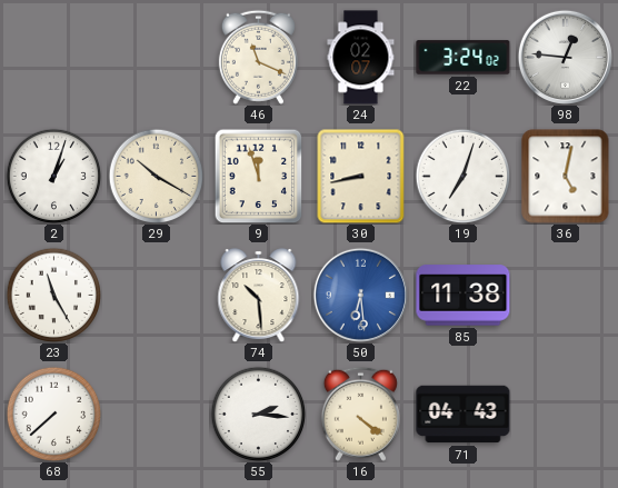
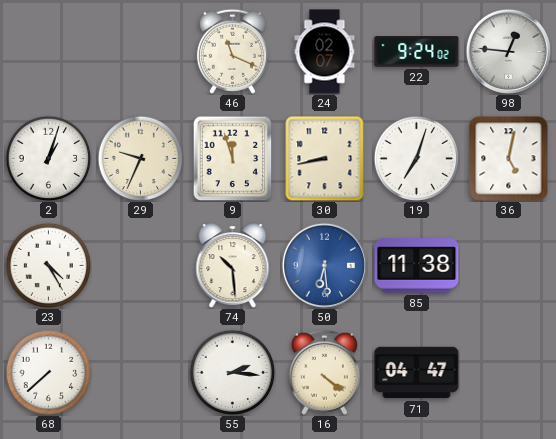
22: 3:24 -> 9:24
29: 10:20 -> 9:34
23: 11:25 -> 4:25
71: 04:43 -> 04:47
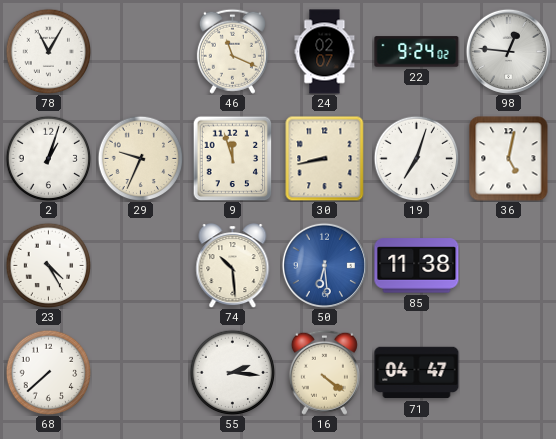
78: none -> 11:05
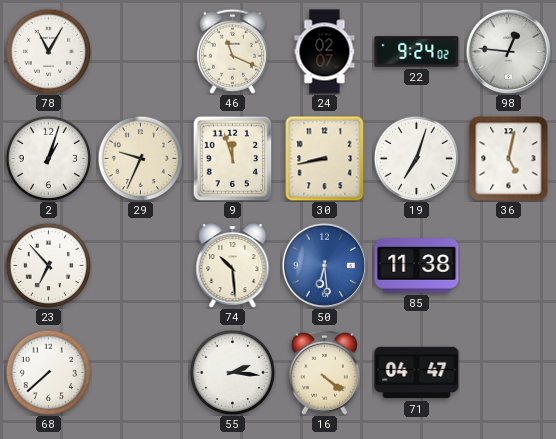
23: 4:25 -> 6:53
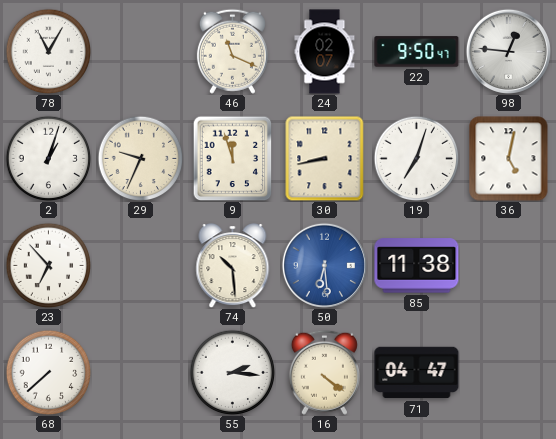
22: 9:24 -> 9:50
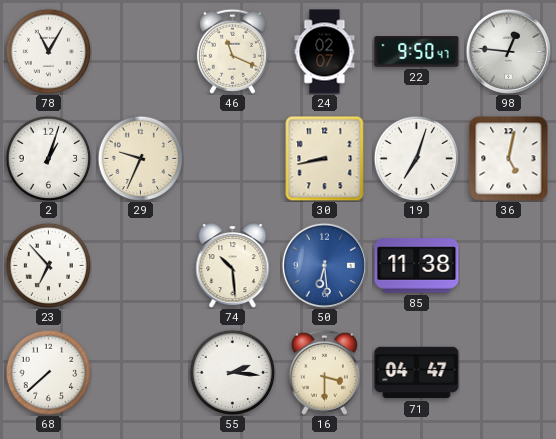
9: 11:57 -> none
16: 4:21 -> 3:30
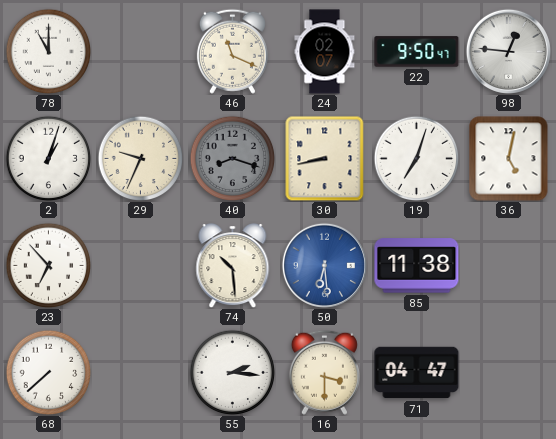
78: 11:05 -> 11:00
40: none -> 8:18
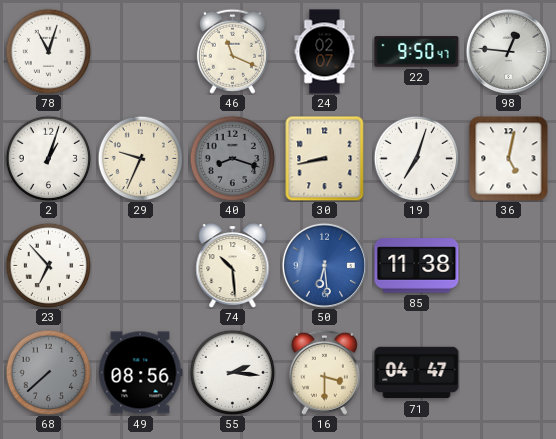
78: 11:00 -> 11:03
68 dial: white -> grey
49: none -> 08:56
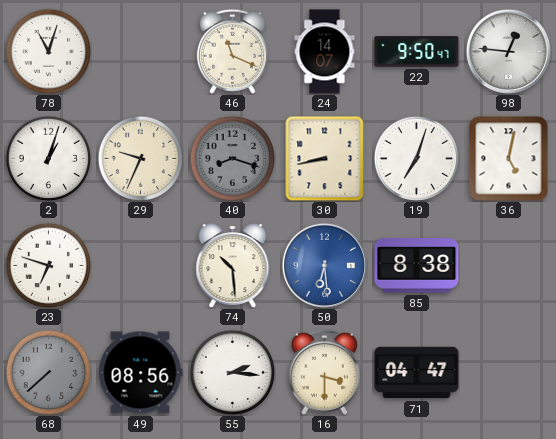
24: 02:07 -> 14:07
23: 6:53 -> 6:48
85: 11:38 -> 8:38
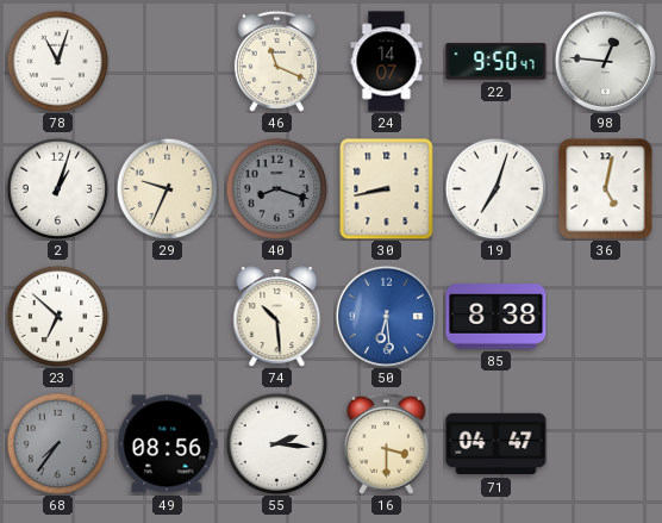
23: 6:48 -> 6:52
68: 7:38 -> 7:36
